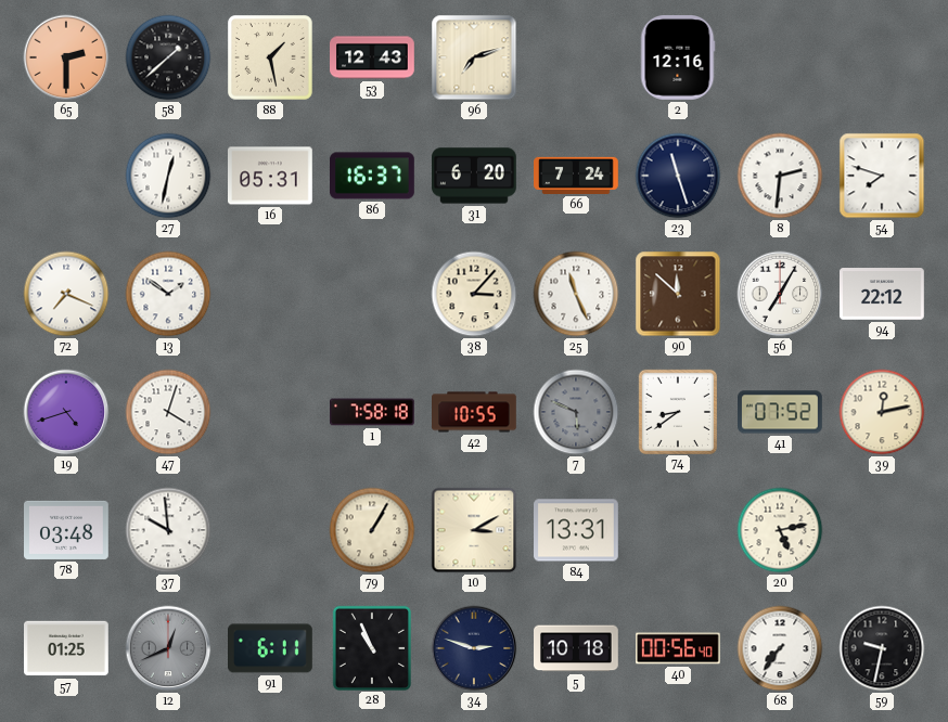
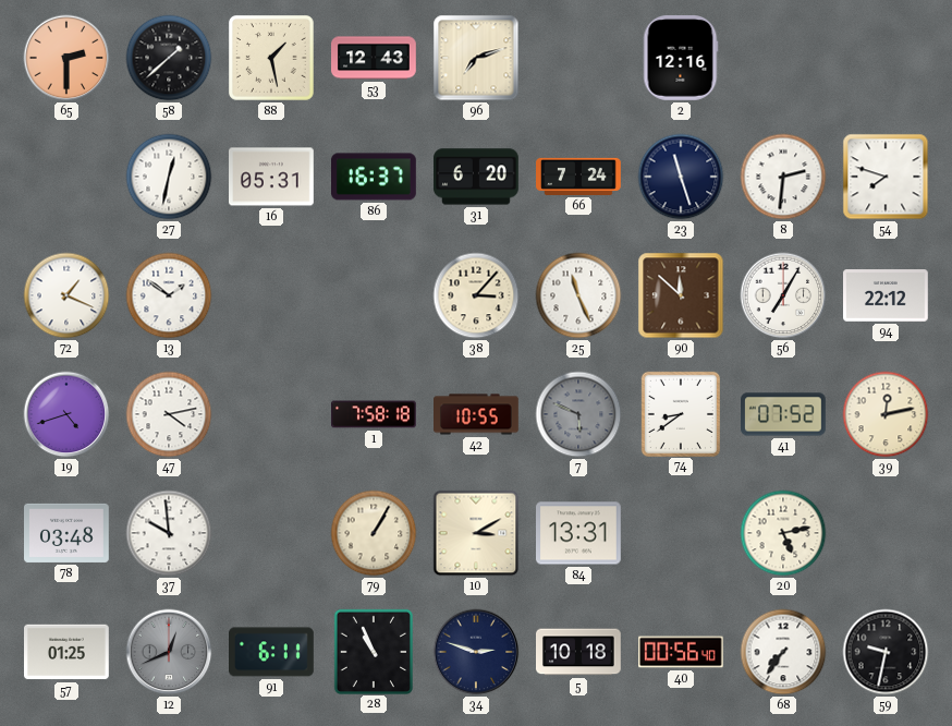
72: 7:19 -> 1:19
47: 4:03 -> 4:13
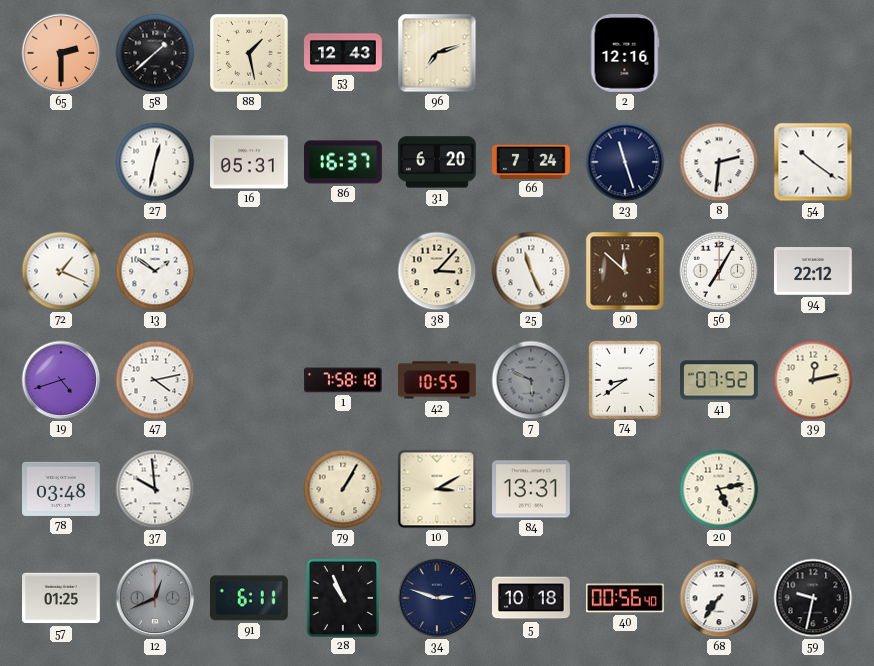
54: 7:48 -> 10:21
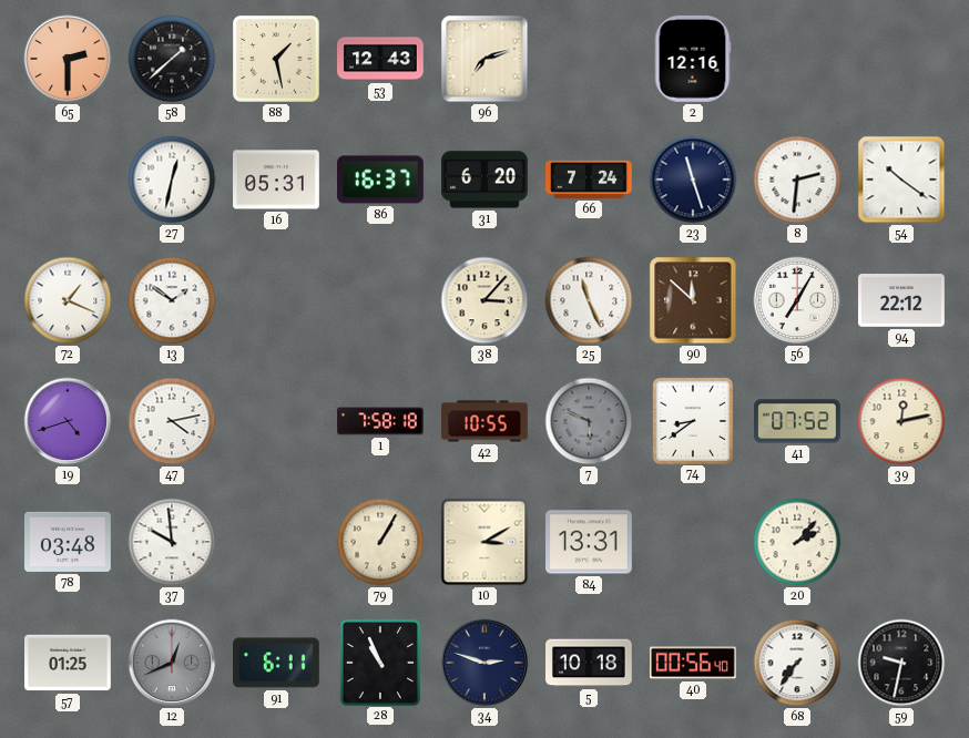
20: 5:13 -> 2:07
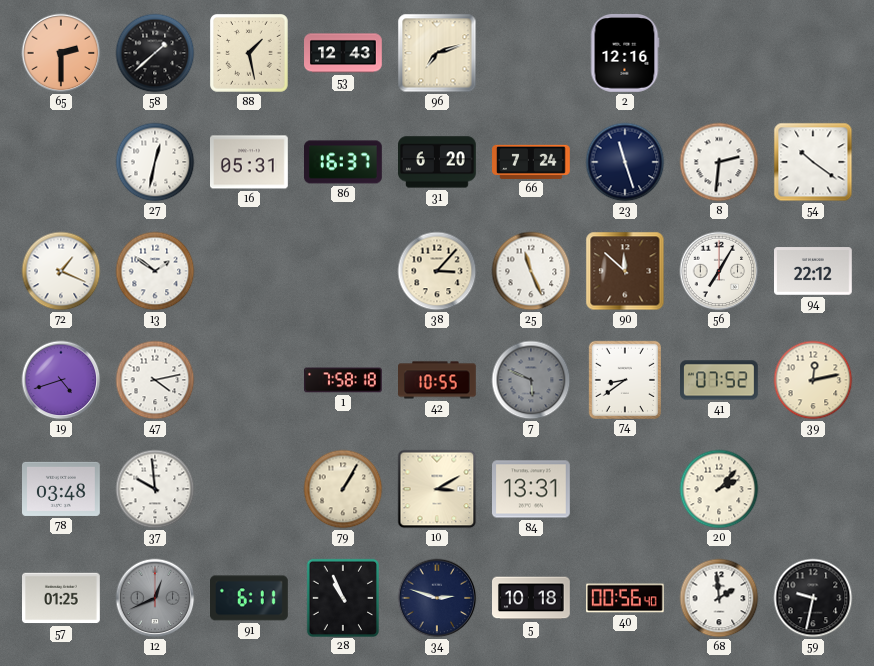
68: 7:36 -> 1:59
